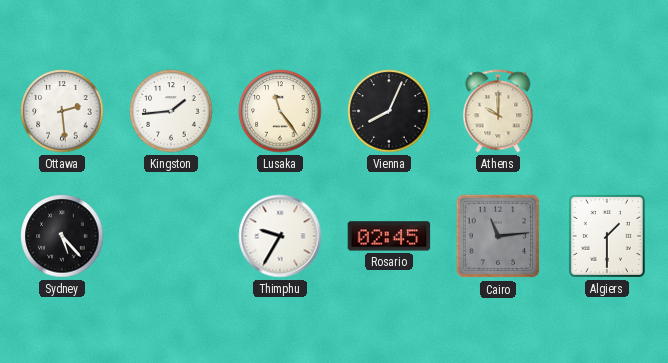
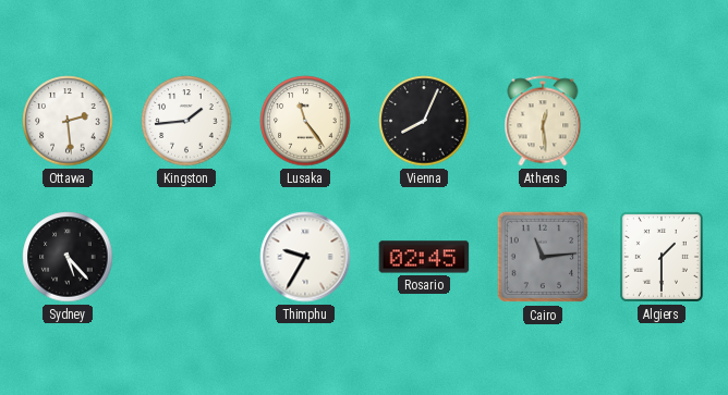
Athens: 10:00 -> 12:29
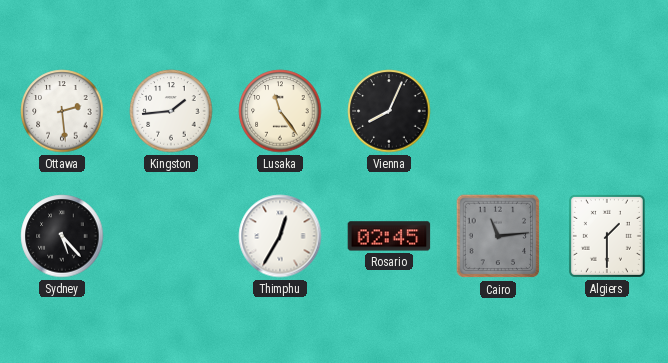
Athens: 12:29 -> none
Thimphu: 9:35 -> 12:35
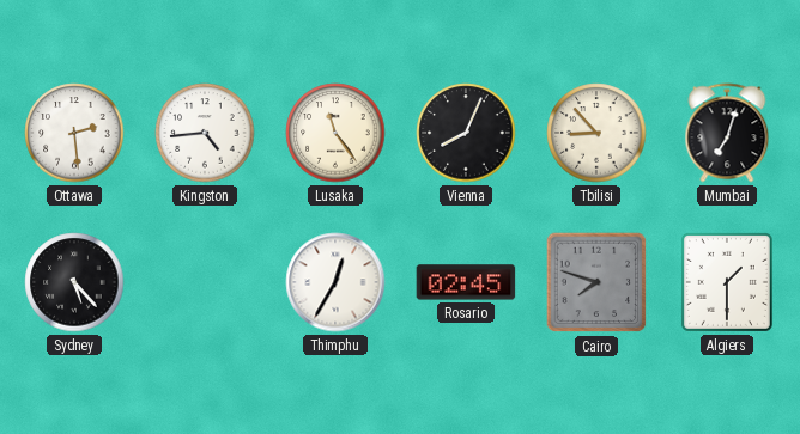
Kingston: 1:44 -> 4:44
Tbilisi: none -> 8:53
Mumbai: none -> 7:03
Cairo: 11:14 -> 7:48
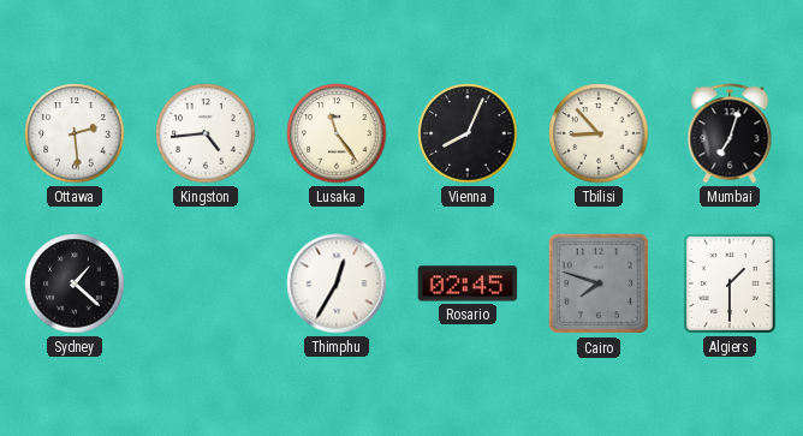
Sydney: 5:23 -> 1:22
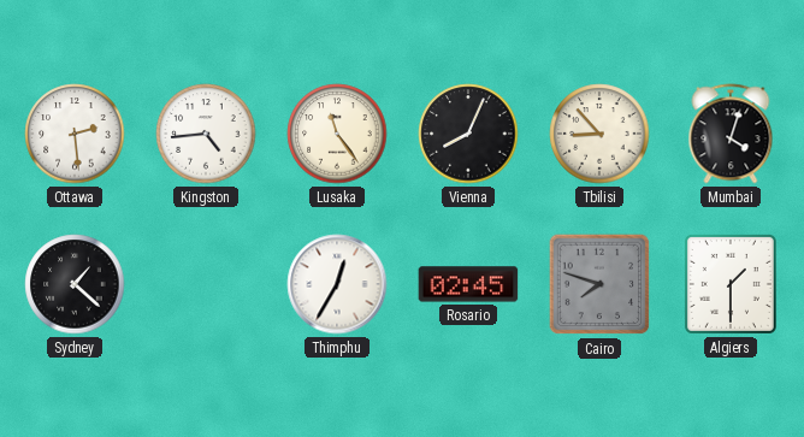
Mumbai: 7:03 -> 4:03
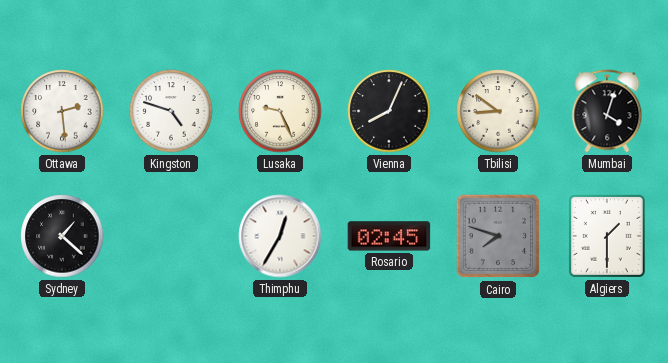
Kingston: 4:44 -> 4:48
Lusaka: 11:24 -> 9:26
Tbilisi: 8:53 -> 8:51
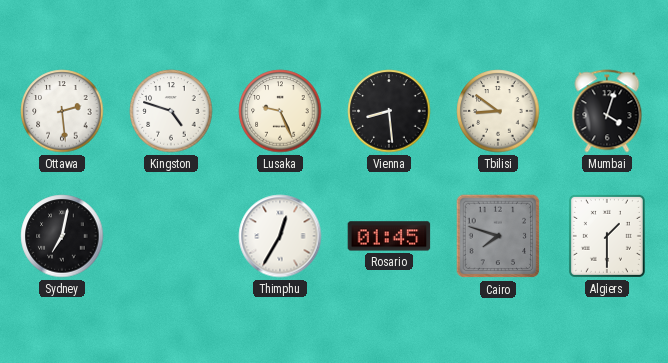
Vienna: 8:04 -> 8:29
Sydney: 1:22 -> 7:02
Rosario: 02:45 -> 01:45
